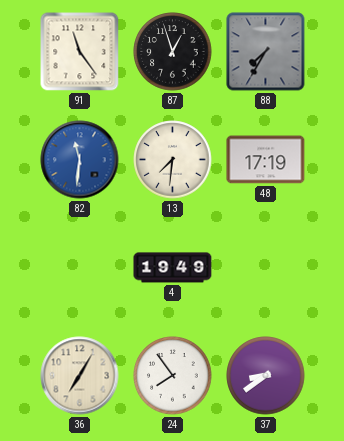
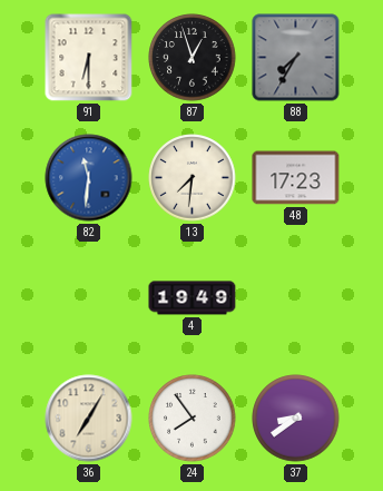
91: 11:24 -> 6:30
48: 17:19 -> 17:23
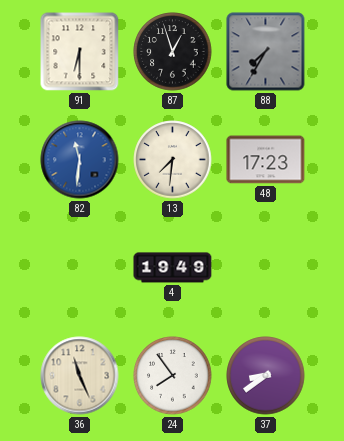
36: 7:05 -> 11:26
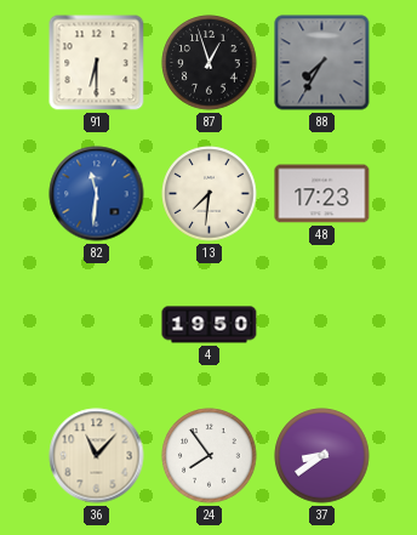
4: 19:49 -> 19:50
36: 11:26 -> 11:07
